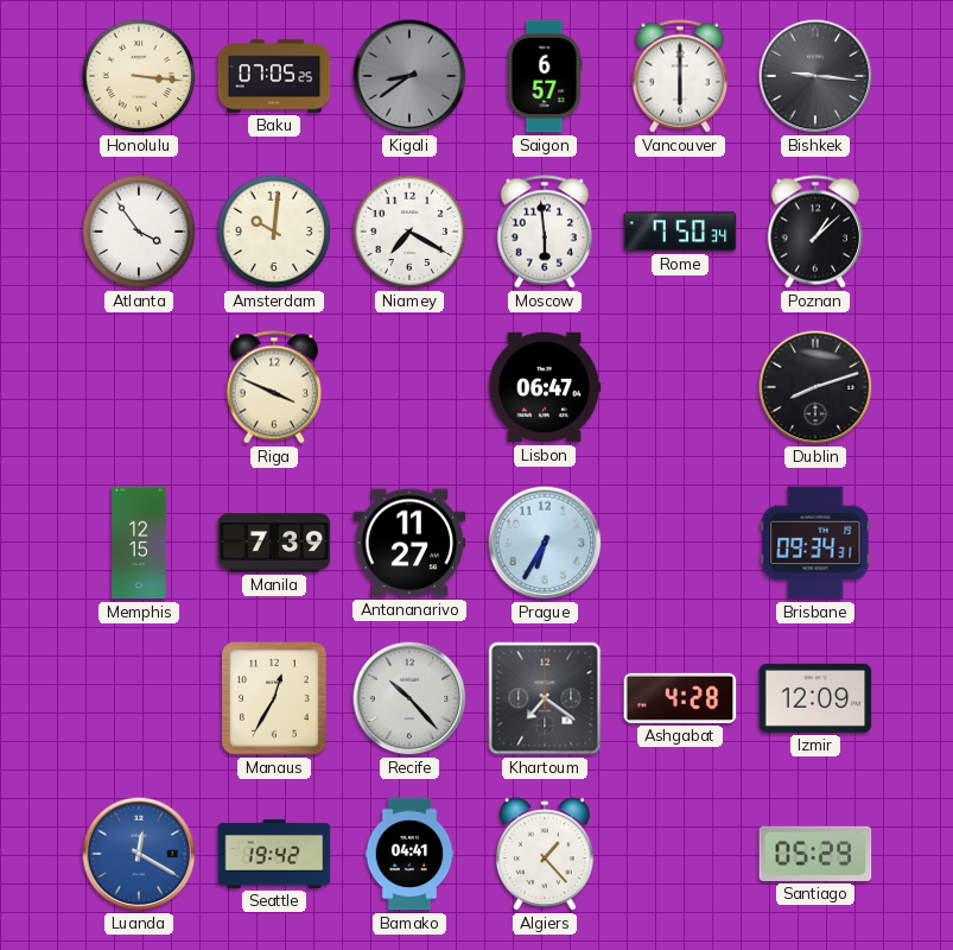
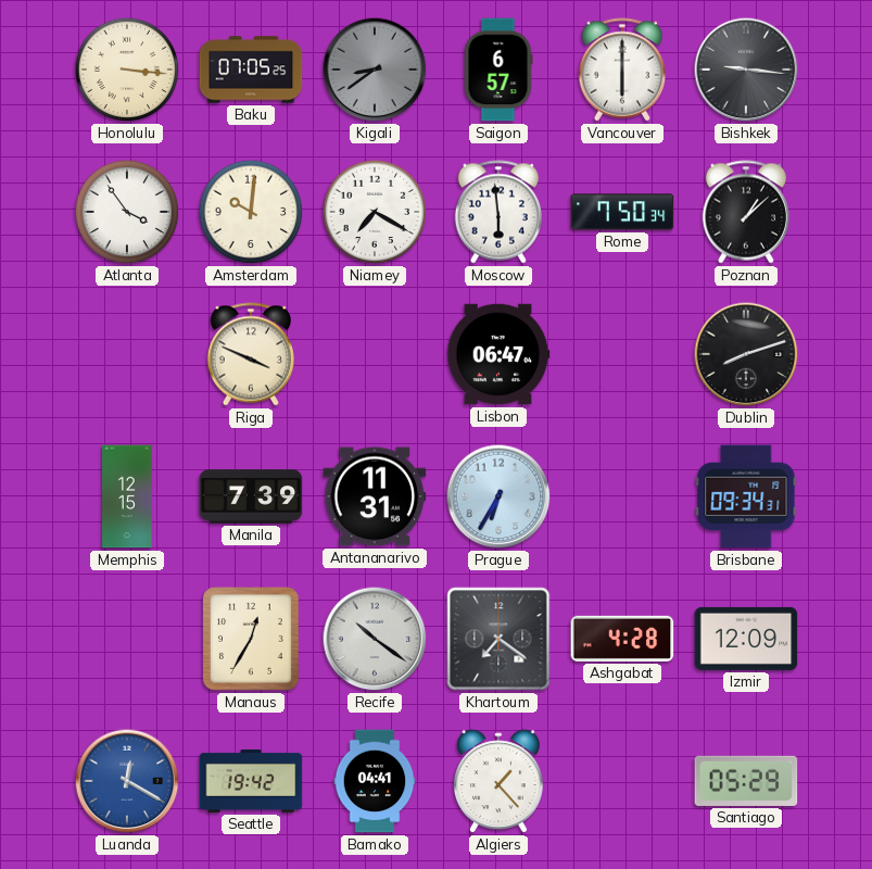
Antananarivo: 11:27 -> 11:31
Recife: 10:23 -> 10:21
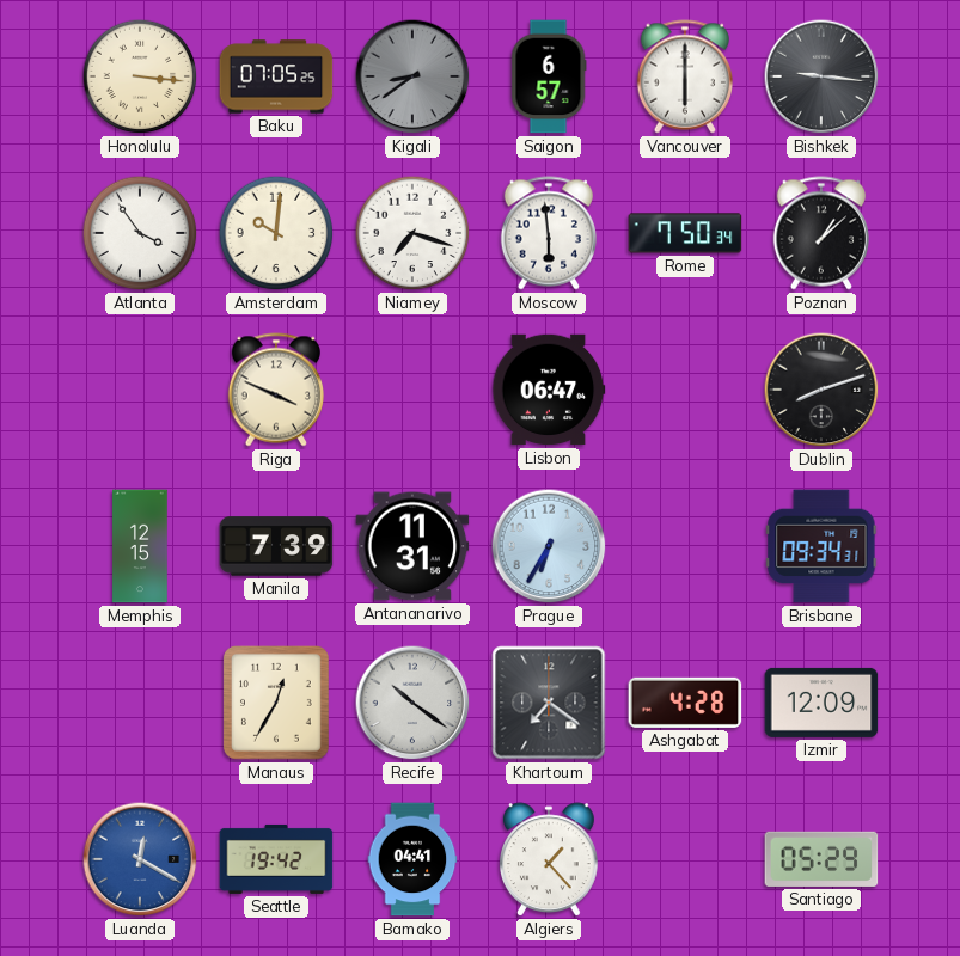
Niamey: 7:20 -> 7:18
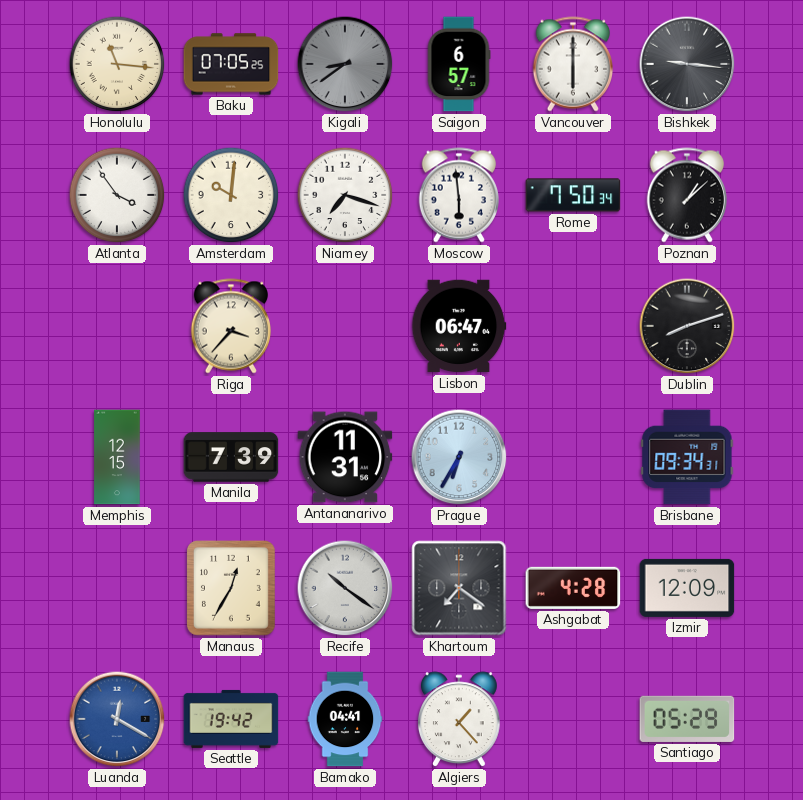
Honolulu: 3:16 -> 11:16
Riga: 3:49 -> 3:37
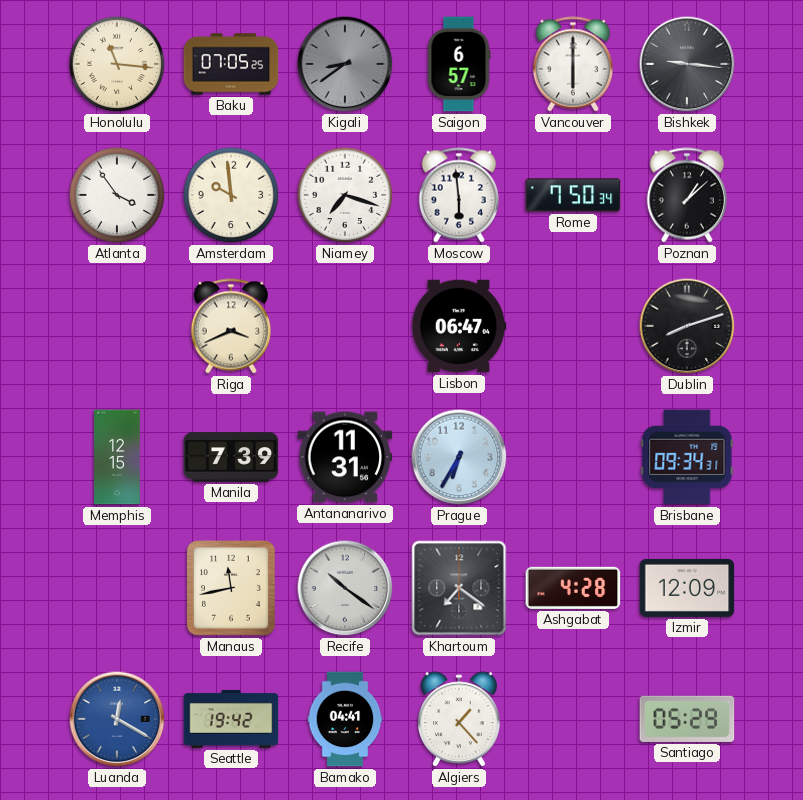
Amsterdam: 10:01 -> 9:59
Riga: 3:37 -> 3:41
Manaus: 12:35 -> 11:43
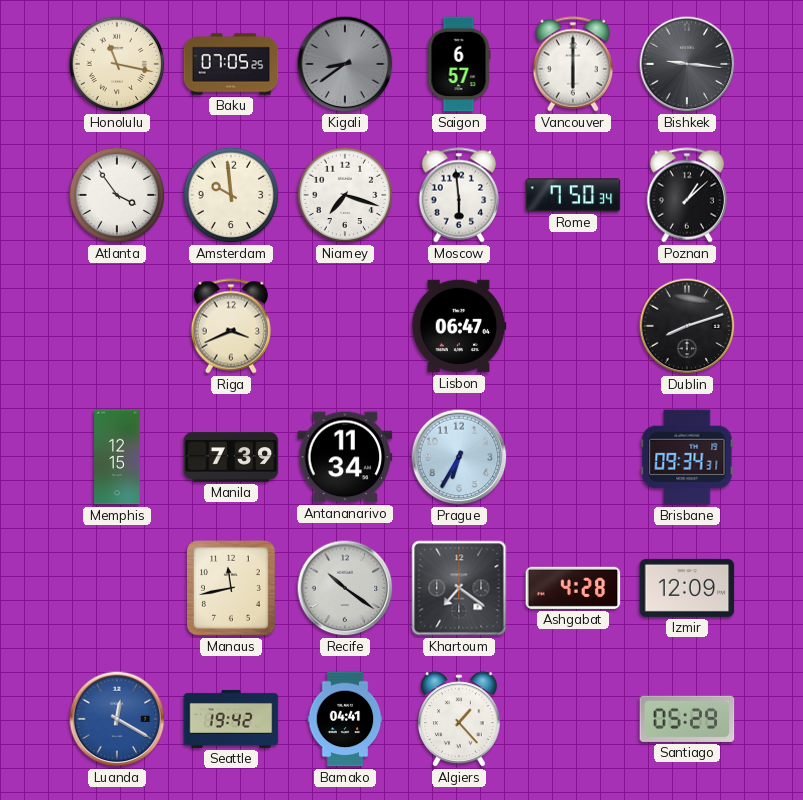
Honolulu: 11:16 -> 11:17
Antananarivo: 11:31 -> 11:34
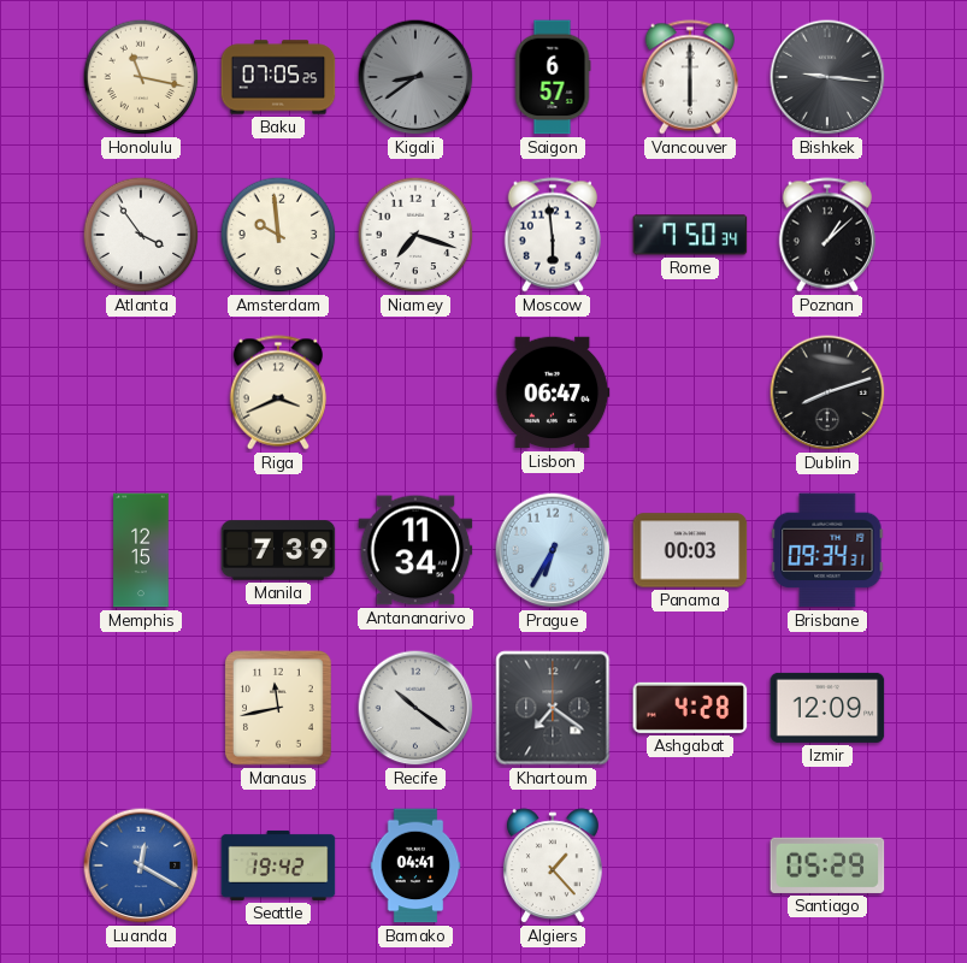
Panama: none -> 00:03
